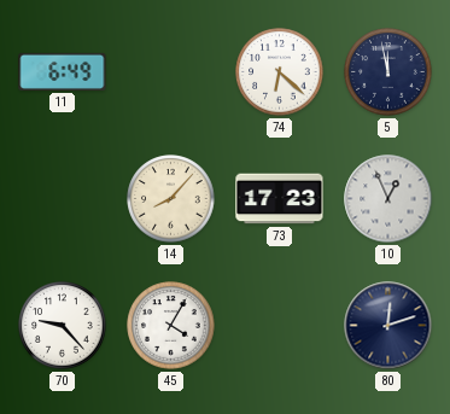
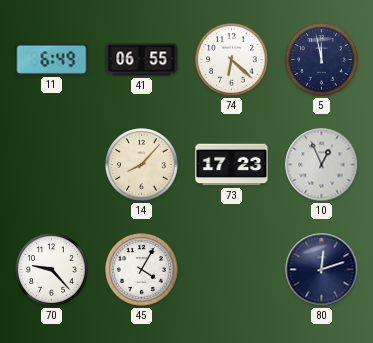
41: none -> 06:55
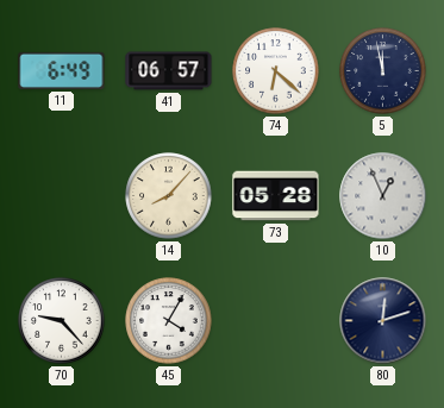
41: 06:55 -> 06:57
73: 17:23 -> 05:28
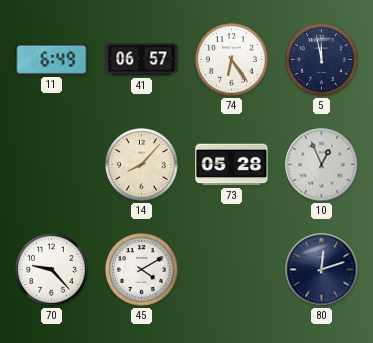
74: 6:22 -> 6:24
45: 4:05 -> 4:10
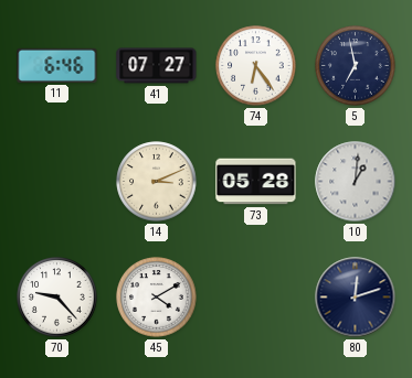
11: 6:49 -> 6:46
41: 06:57 -> 07:27
5: 11:58 -> 6:58
14: 8:07 -> 3:11
10: 12:56 -> 1:01
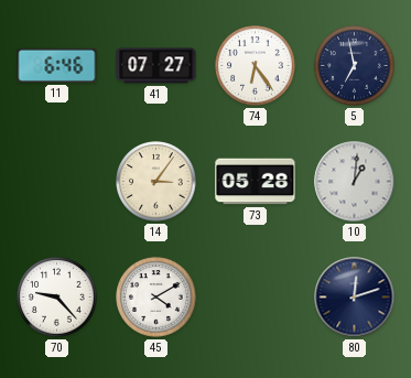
14: 3:11 -> 3:06
